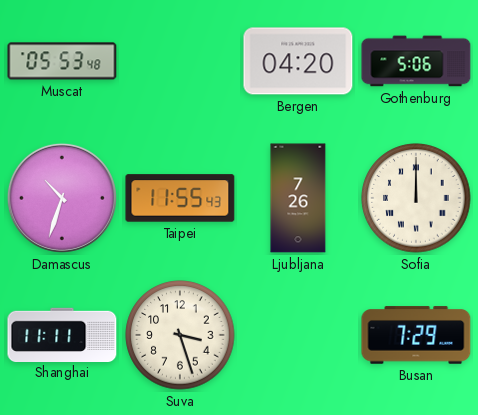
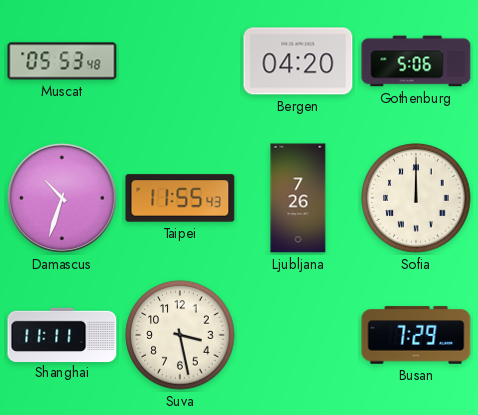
Suva: 3:27 -> 3:28
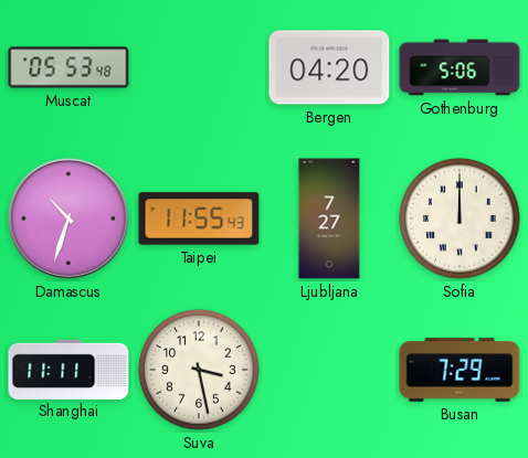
Ljubljana: 7:26 -> 7:27
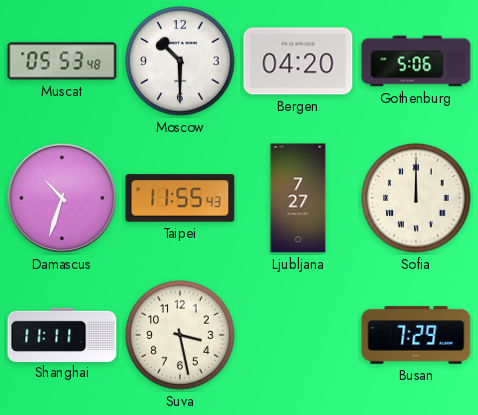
Moscow: none -> 10:30
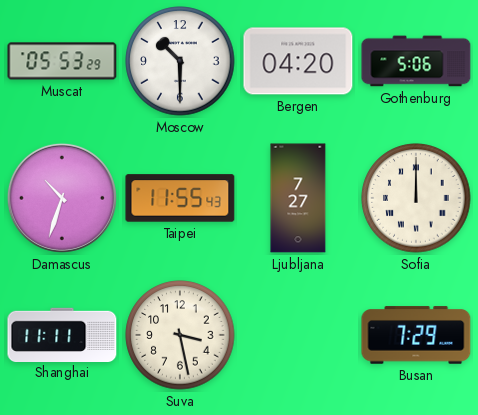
Muscat: 05:53:48 -> 05:53:29
